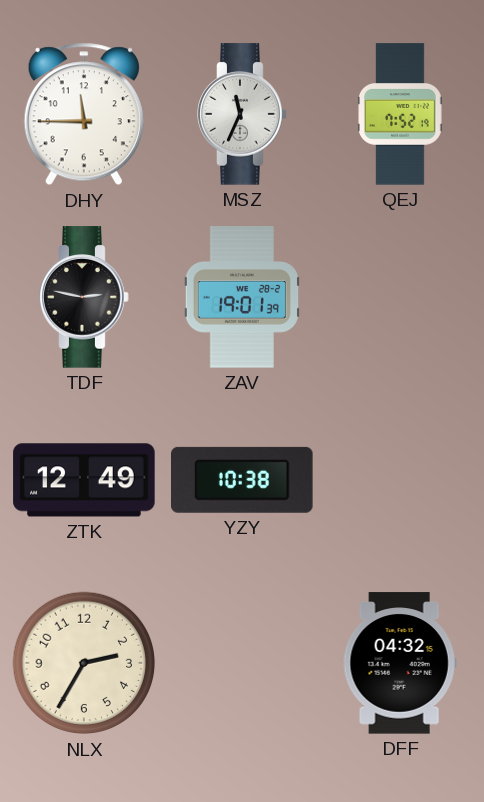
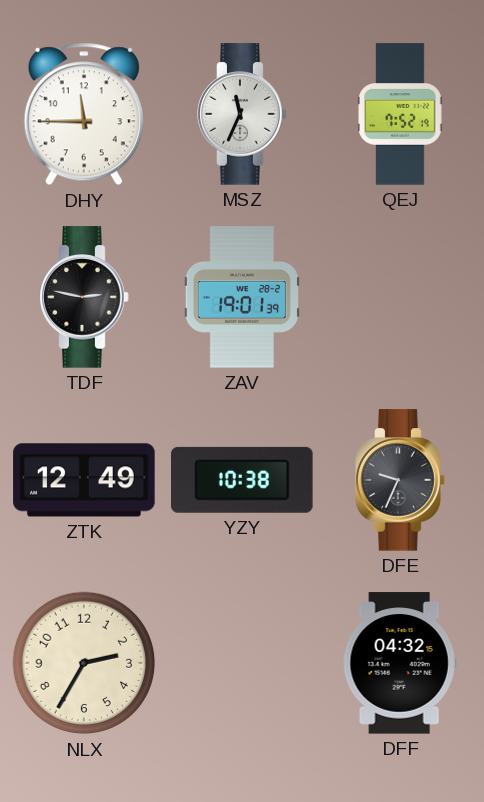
DFE: none -> 9:34
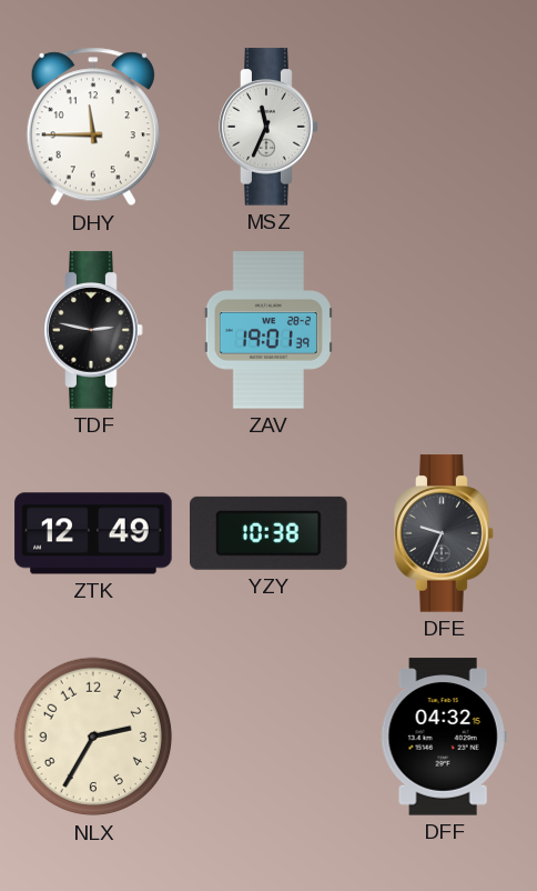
QEJ: 7:52 -> none
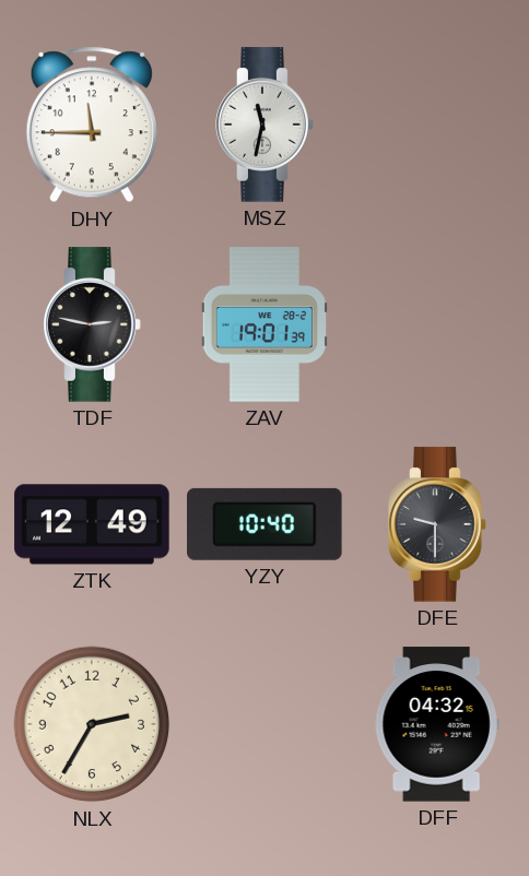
MSZ: 11:34 -> 11:32
YZY: 10:38 -> 10:40
DFE: 9:34 -> 9:30
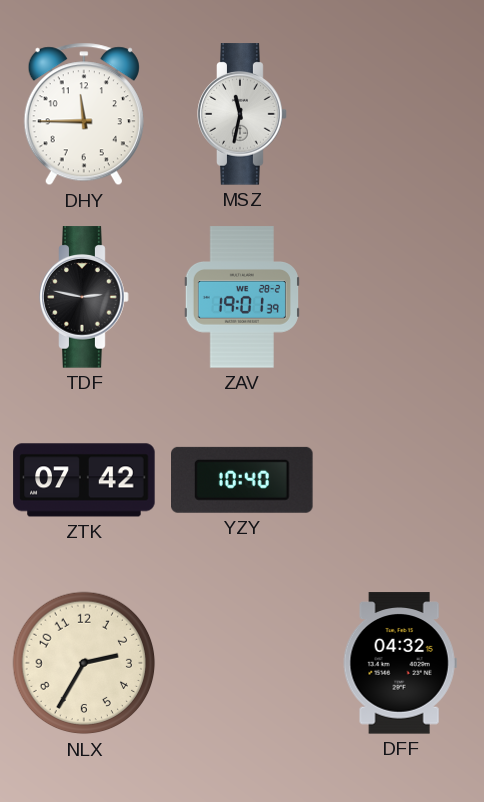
ZTK: 12:49 -> 07:42
DFE: 9:30 -> none
